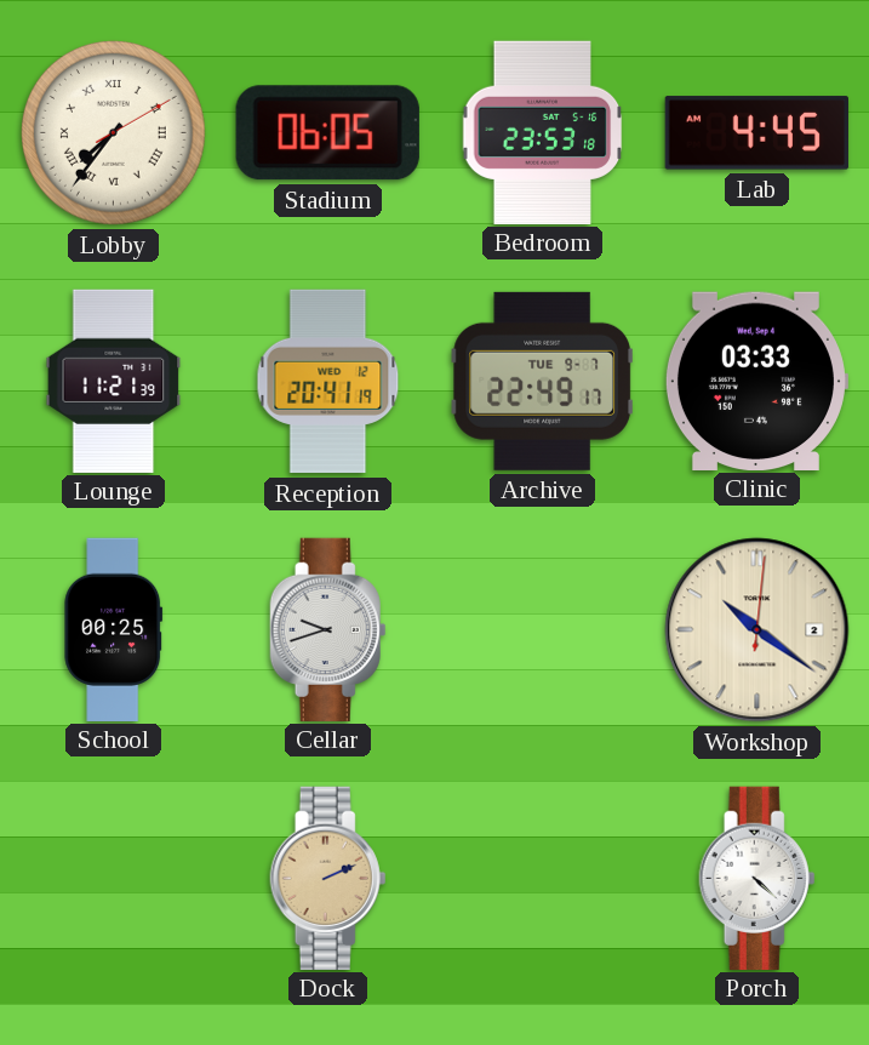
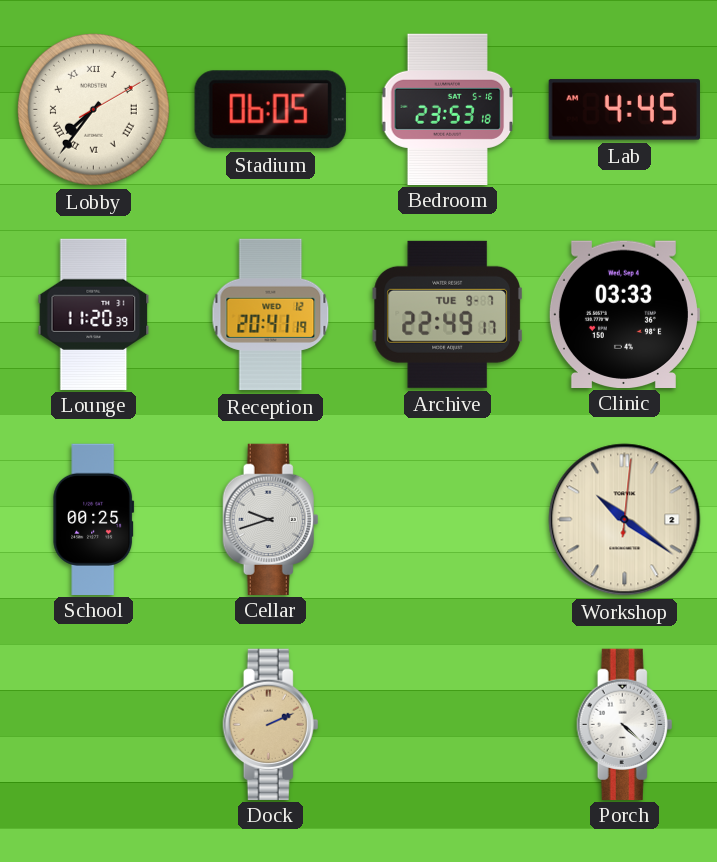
Lounge: 11:21 -> 11:20
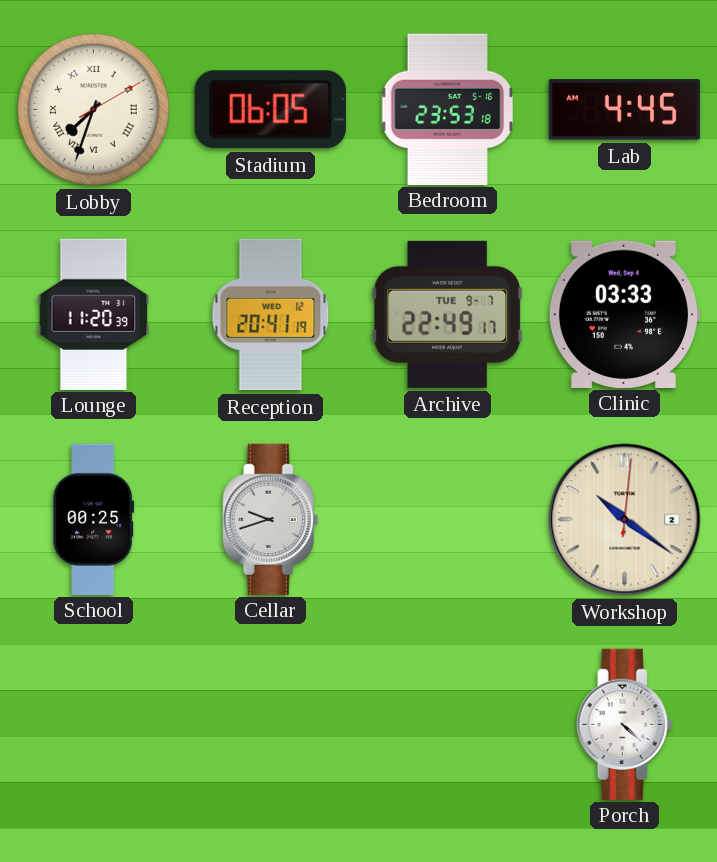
Lobby: 7:36 -> 7:33
Dock: 2:11 -> none
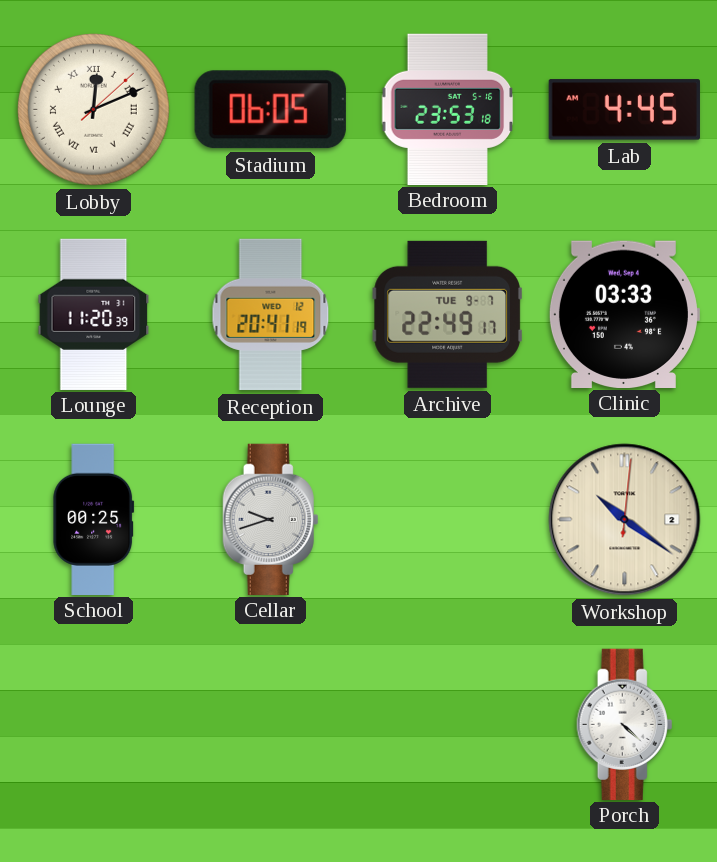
Lobby: 7:33 -> 12:11
